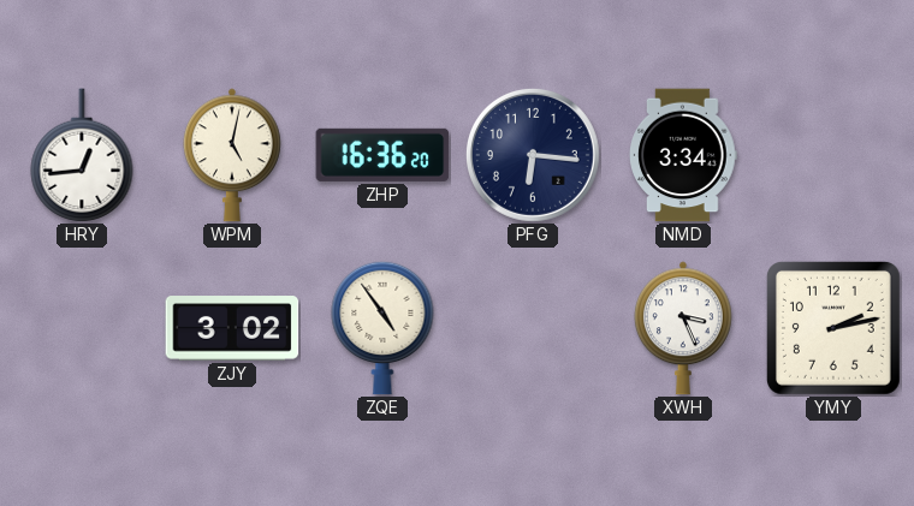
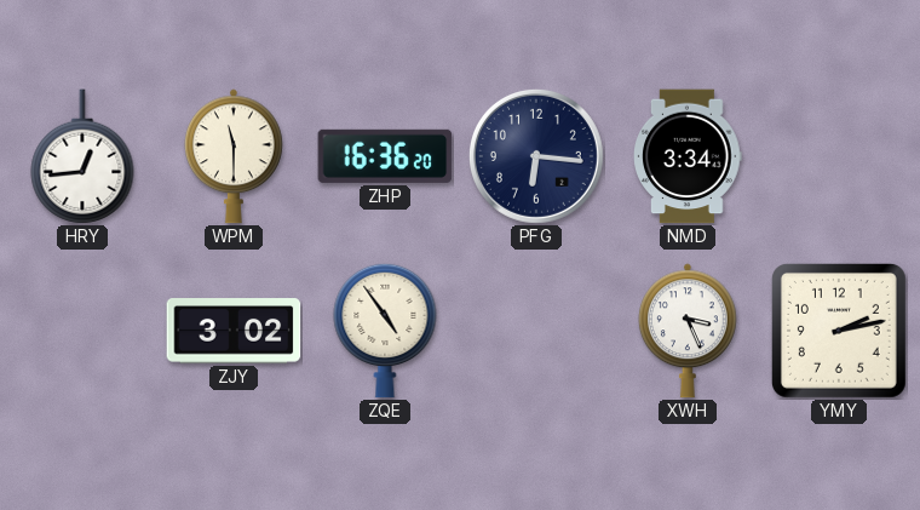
WPM: 5:02 -> 11:30
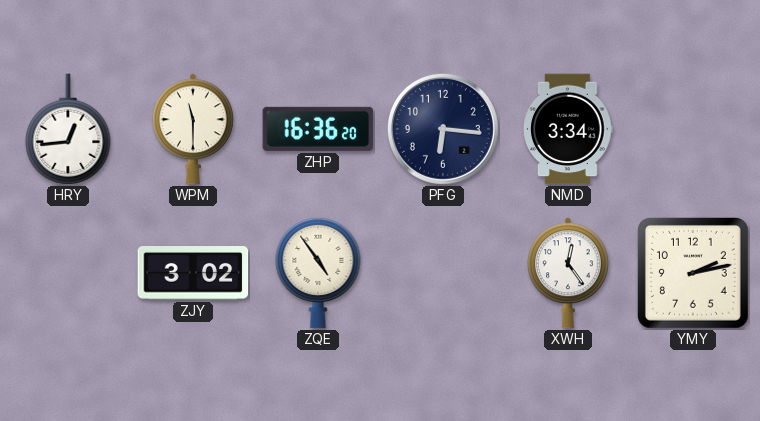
XWH: 3:26 -> 12:24
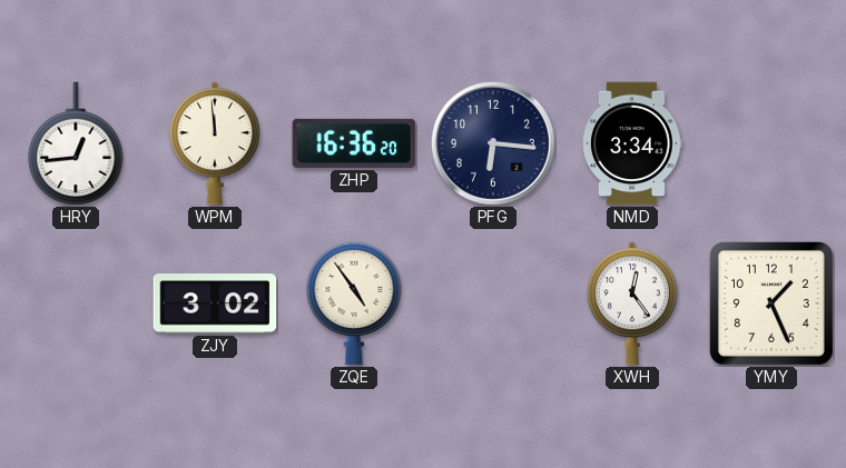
WPM: 11:30 -> 11:59
YMY: 2:13 -> 1:26
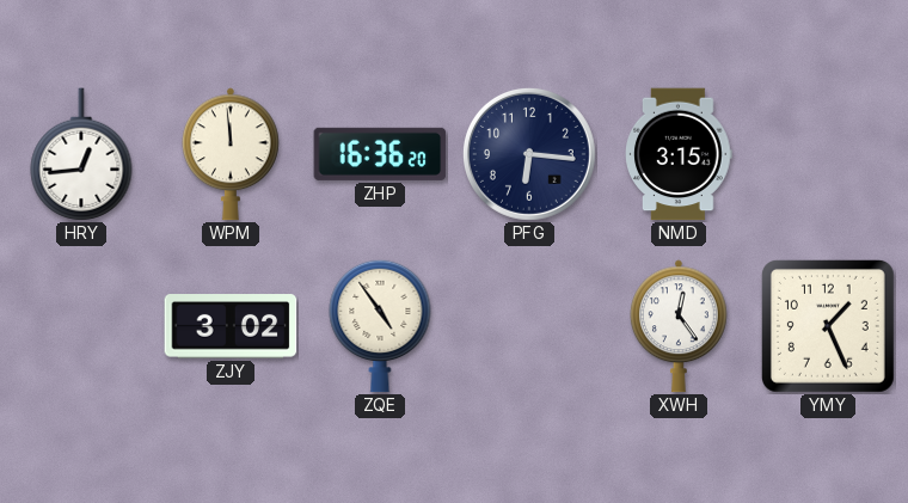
NMD: 3:34 -> 3:15
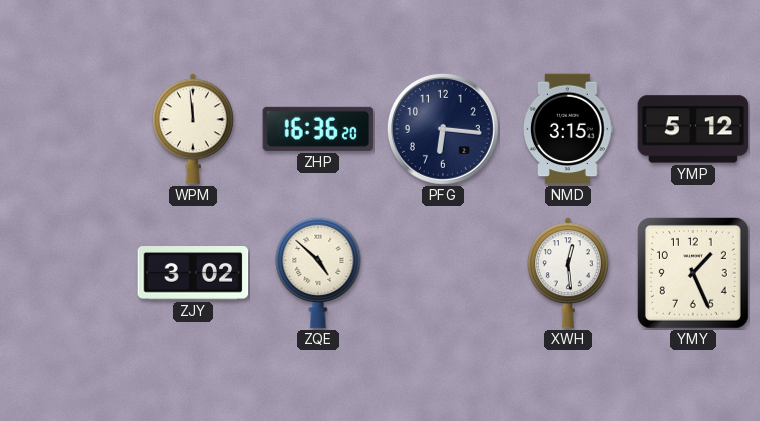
HRY: 12:44 -> none
YMP: none -> 5:12
ZQE: 4:54 -> 4:52
XWH: 12:24 -> 12:29
